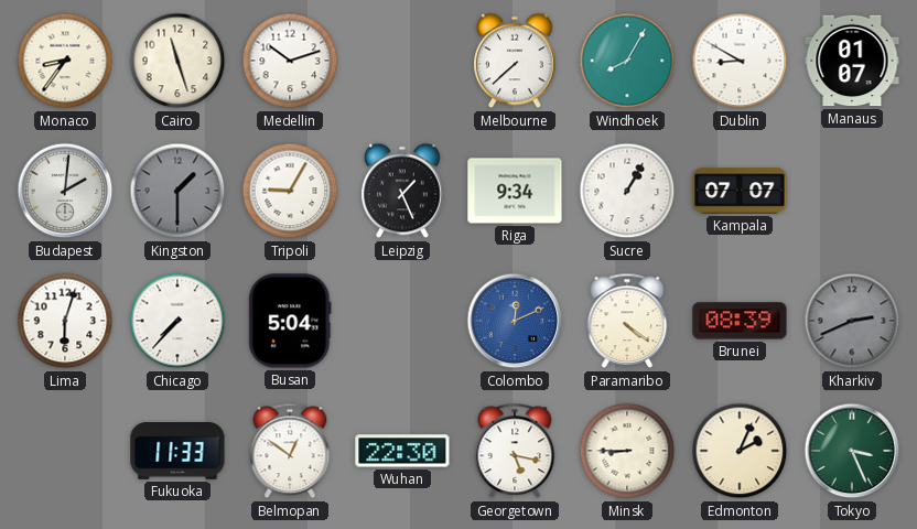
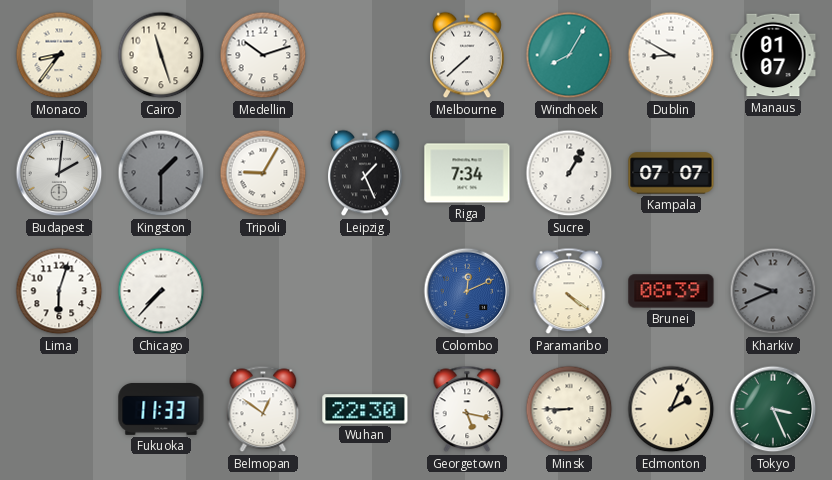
Riga: 9:34 -> 7:34
Busan: 5:04 -> none
Kharkiv: 2:41 -> 9:41
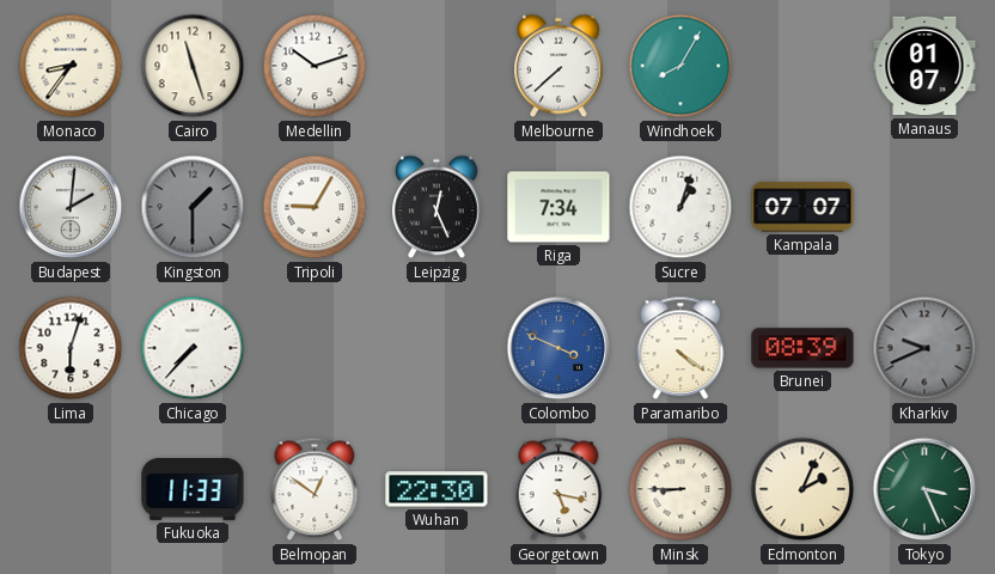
Dublin: 8:50 -> none
Leipzig: 1:26 -> 12:26
Sucre: 1:05 -> 1:03
Colombo: 12:11 -> 3:49
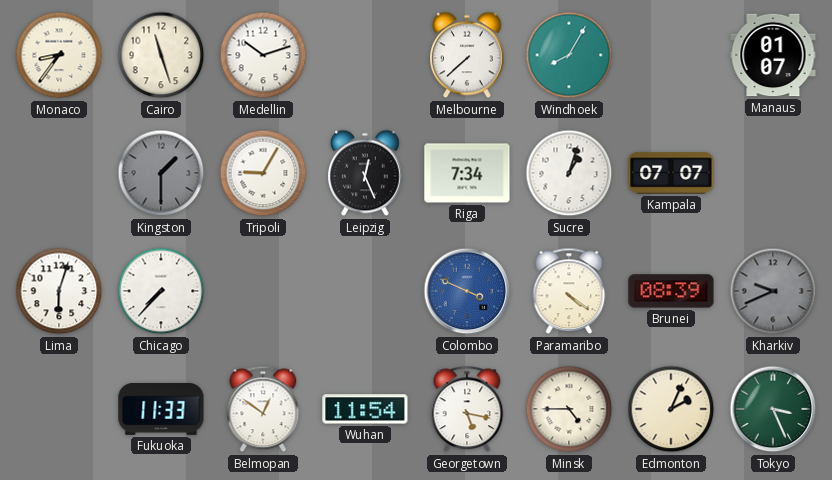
Budapest: 2:01 -> none
Wuhan: 22:30 -> 11:54
Minsk: 8:45 -> 4:45
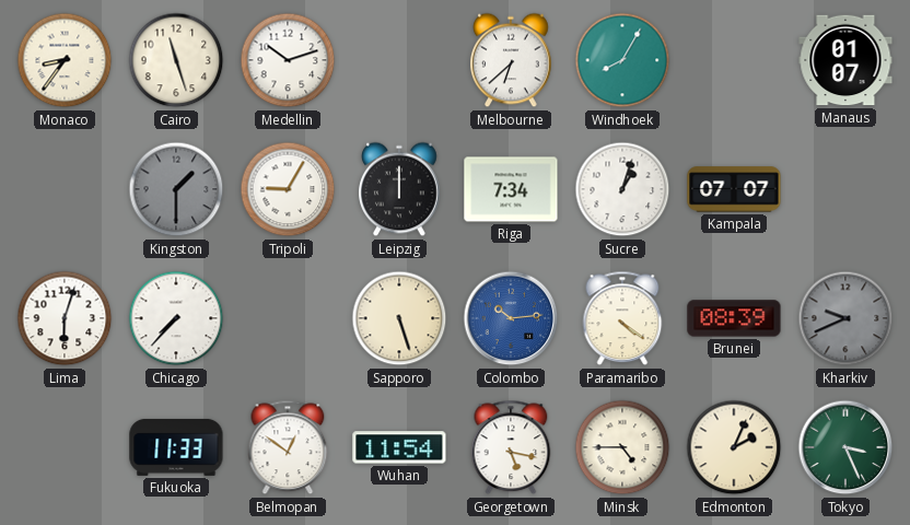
Melbourne: 7:38 -> 6:38
Leipzig: 12:26 -> 12:00
Sapporo: none -> 5:27
Colombo: 3:49 -> 10:14
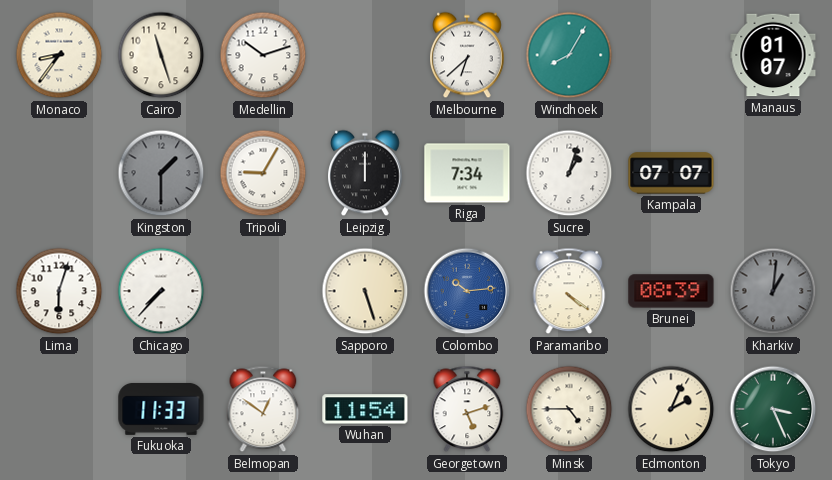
Kharkiv: 9:41 -> 1:01
Georgetown: 5:17 -> 5:12
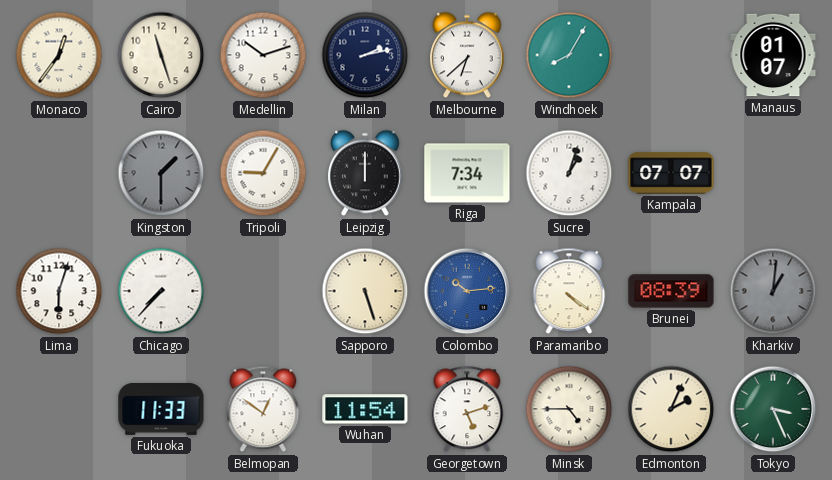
Monaco: 8:36 -> 12:36
Milan: none -> 2:13
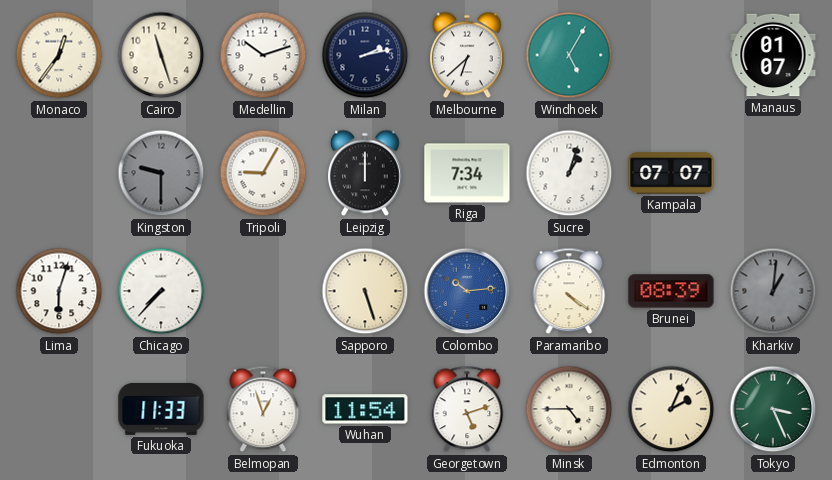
Windhoek: 8:05 -> 5:05
Kingston: 1:30 -> 9:30
Belmopan: 12:51 -> 12:57
